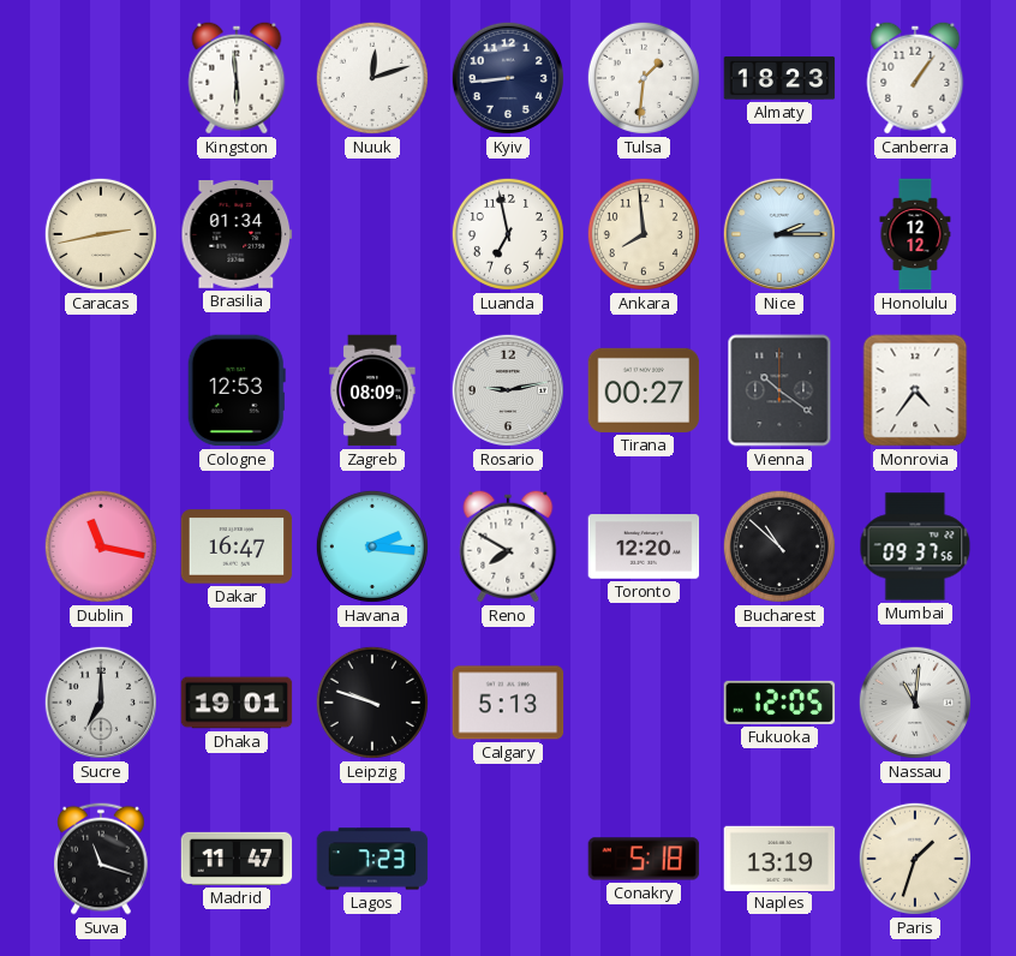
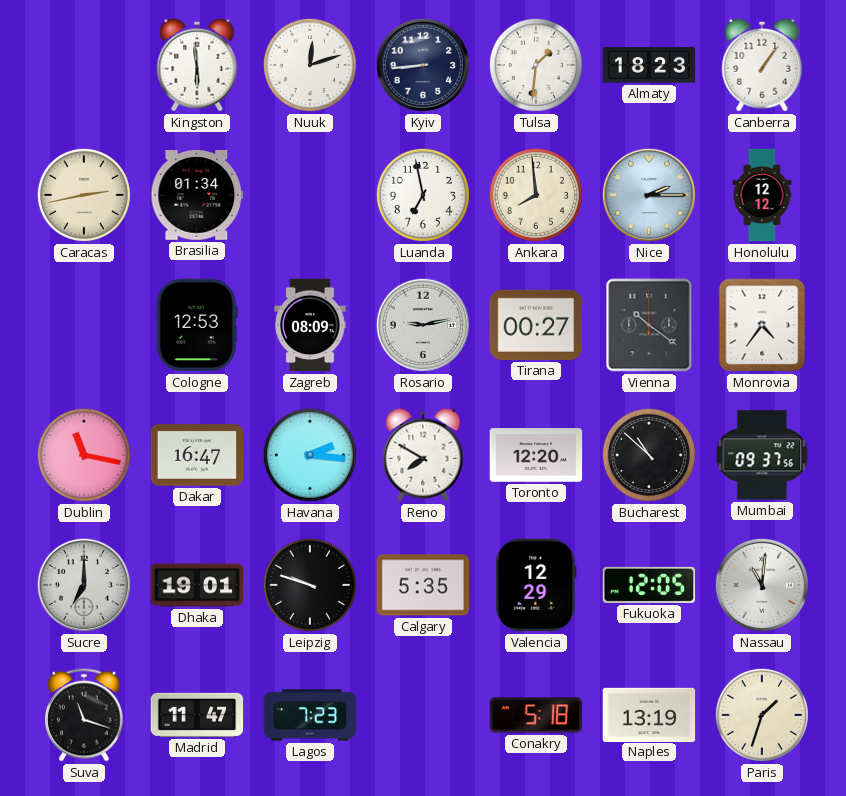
Calgary: 5:13 -> 5:35
Valencia: none -> 12:29
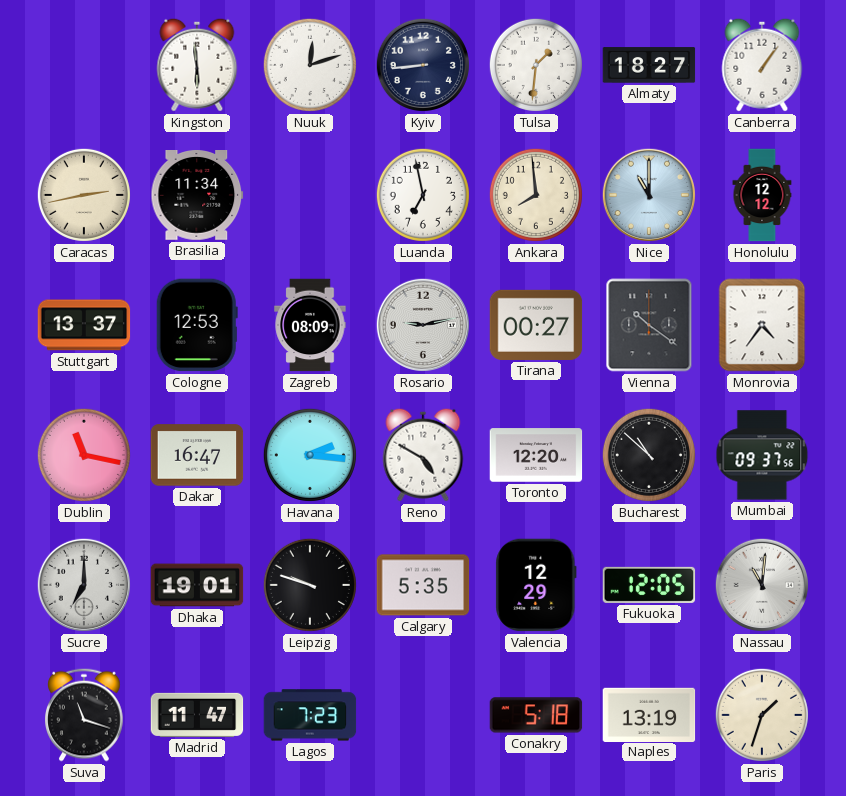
Almaty: 18:23 -> 18:27
Brasilia: 01:34 -> 11:34
Nice: 2:15 -> 11:00
Stuttgart: none -> 13:37
Reno: 7:50 -> 4:50
